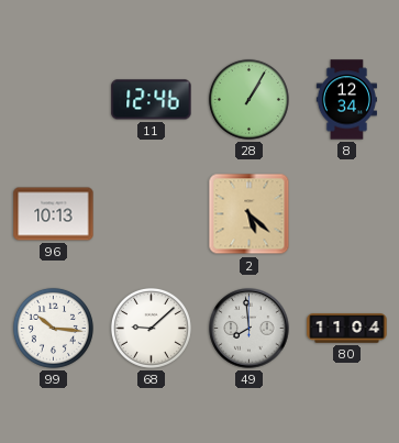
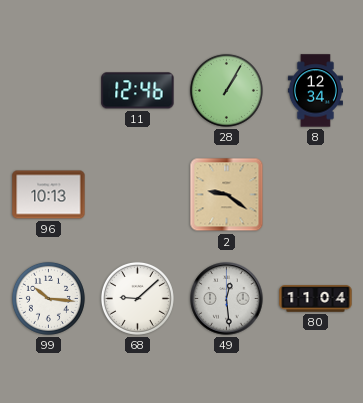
2: 5:22 -> 9:21
49: 7:59 -> 12:29
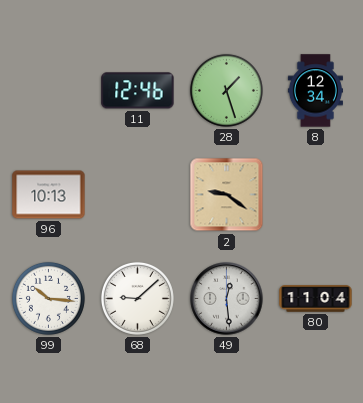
28: 1:05 -> 1:27
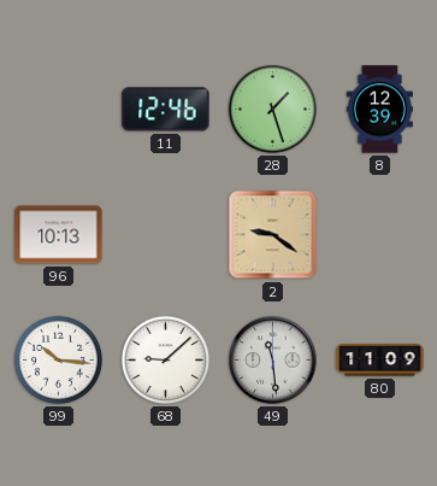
8: 12:34 -> 12:39
49: 12:29 -> 11:29
80: 11:04 -> 11:09
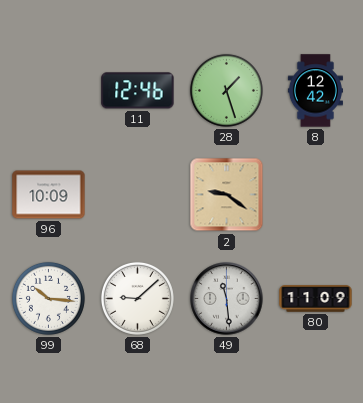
8: 12:39 -> 12:42
96: 10:13 -> 10:09
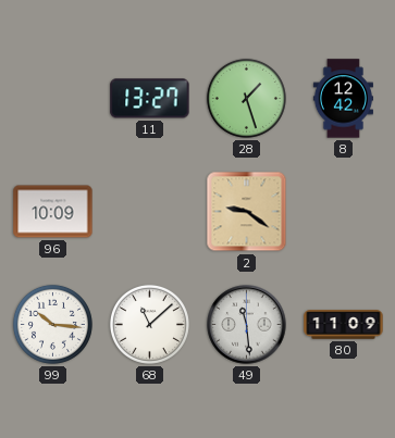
11: 12:46 -> 13:27
68: 9:08 -> 11:08
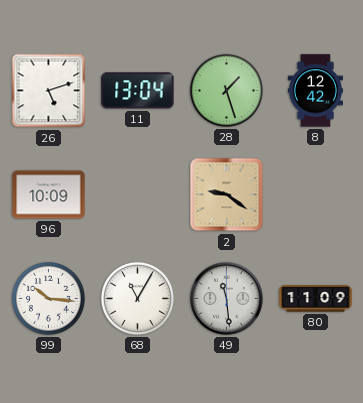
26: none -> 5:12
11: 13:27 -> 13:04
68: 11:08 -> 11:05
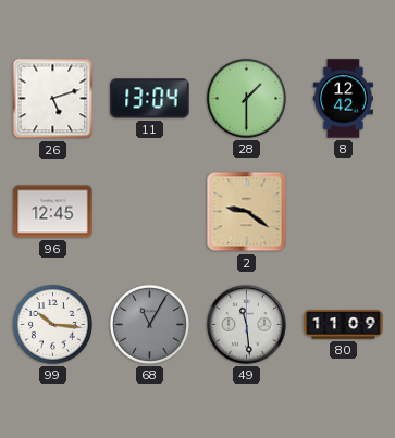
28: 1:27 -> 1:30
96: 10:09 -> 12:45
68 dial: white -> grey
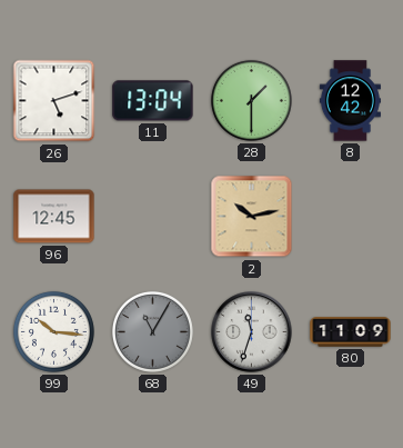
2: 9:21 -> 10:13
49: 11:29 -> 11:33
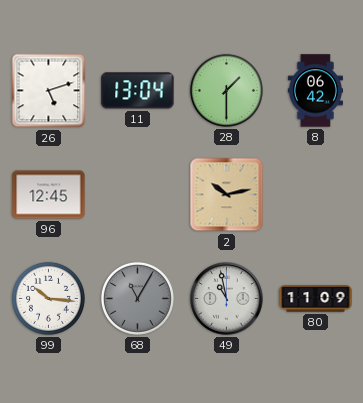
8: 12:42 -> 06:42
49: 11:33 -> 10:58
